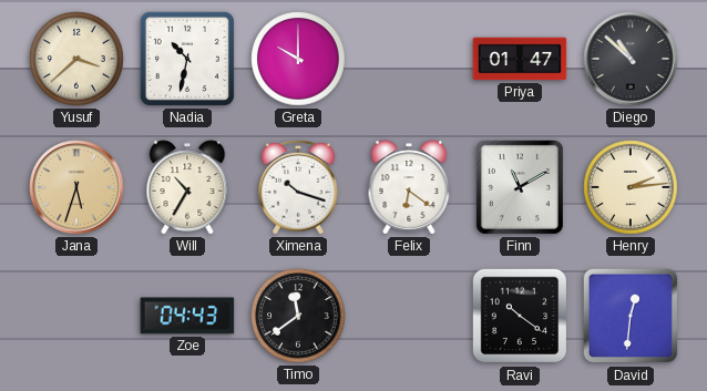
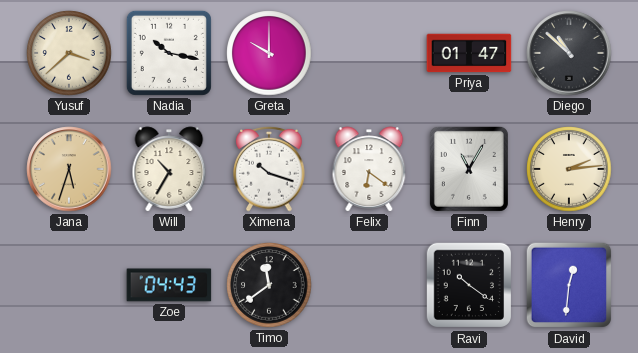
Nadia: 10:32 -> 10:17
Finn: 11:10 -> 11:05
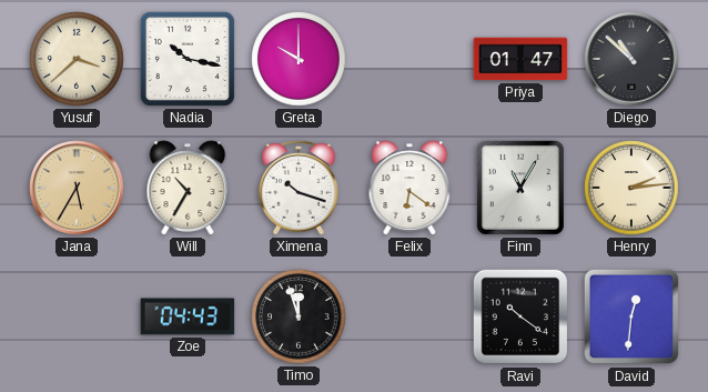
Jana: 5:33 -> 5:35
Timo: 11:39 -> 11:57
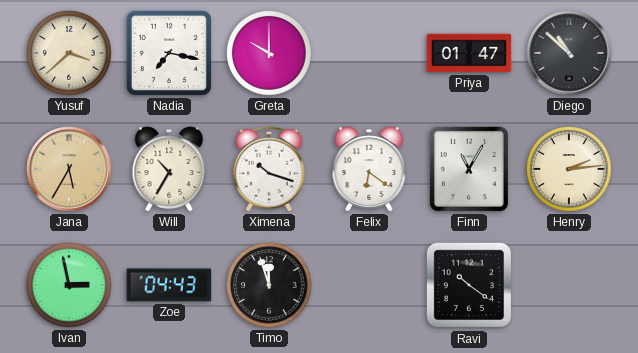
Nadia: 10:17 -> 7:17
Ivan: none -> 2:58
David: 12:31 -> none
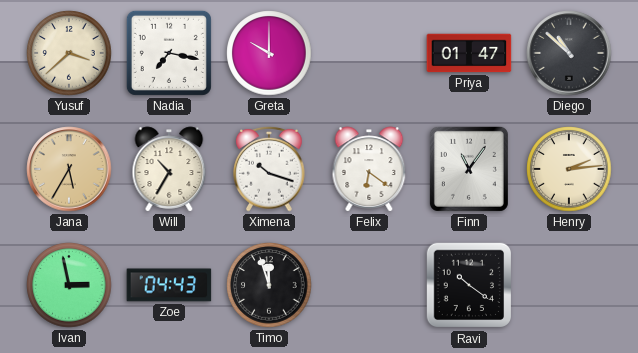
Finn: 11:05 -> 11:06
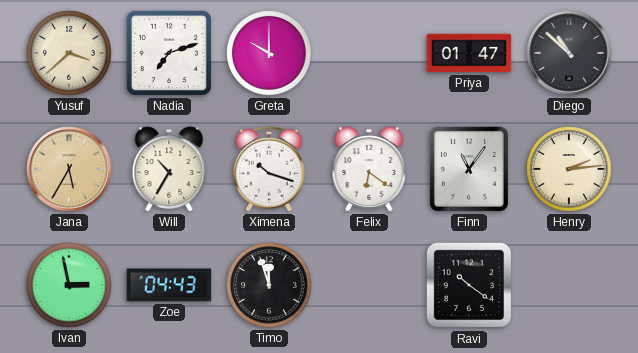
Nadia: 7:17 -> 7:12
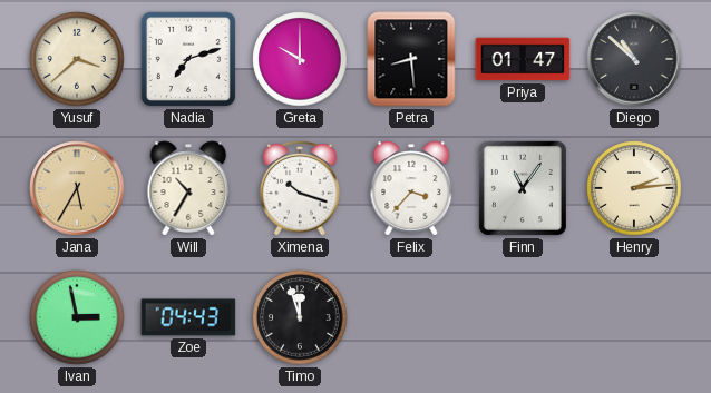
Petra: none -> 8:29
Felix: 6:21 -> 3:37
Ravi: 10:21 -> none
